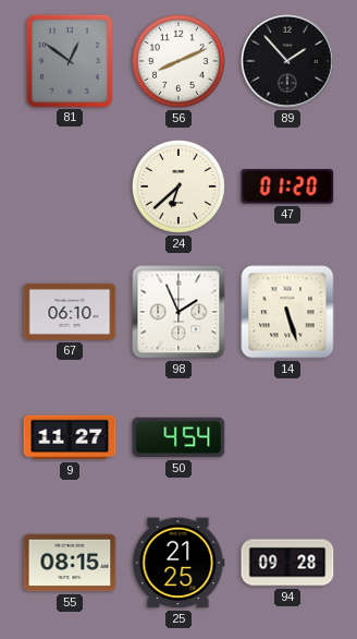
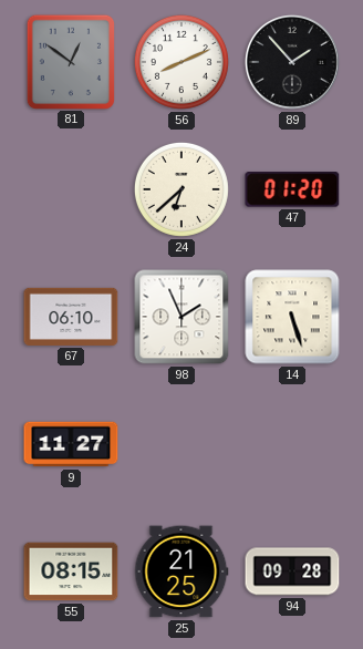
50: 4:54 -> none
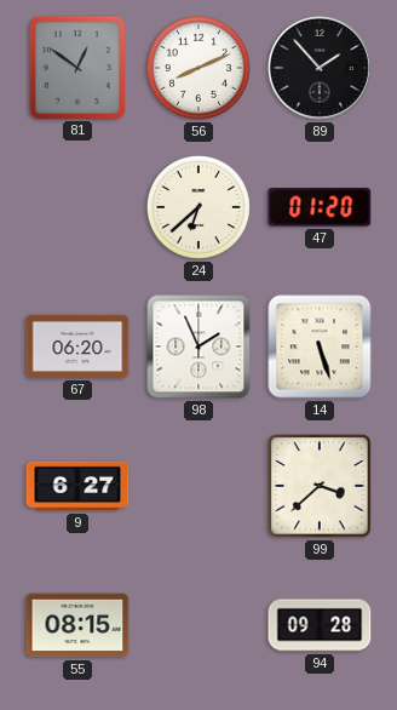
67: 06:10 -> 06:20
9: 11:27 -> 6:27
99: none -> 3:38
25: 21:25 -> none
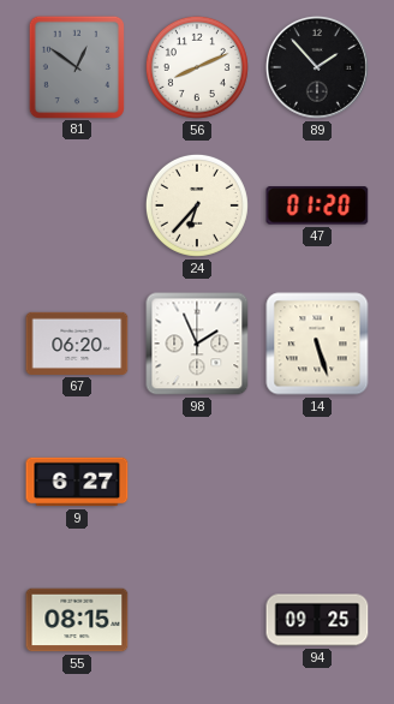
24: 6:38 -> 6:37
99: 3:38 -> none
94: 09:28 -> 09:25
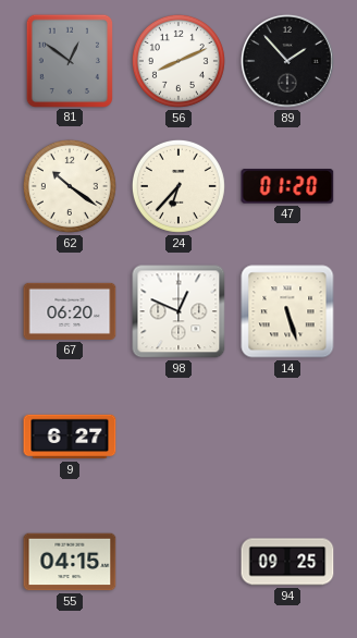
62: none -> 10:21
98: 1:56 -> 12:49
55: 08:15 -> 04:15
